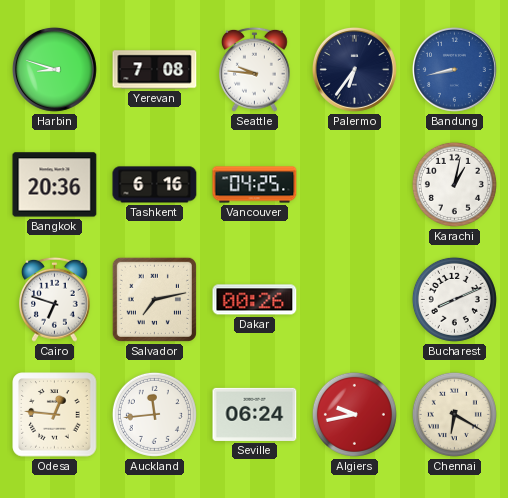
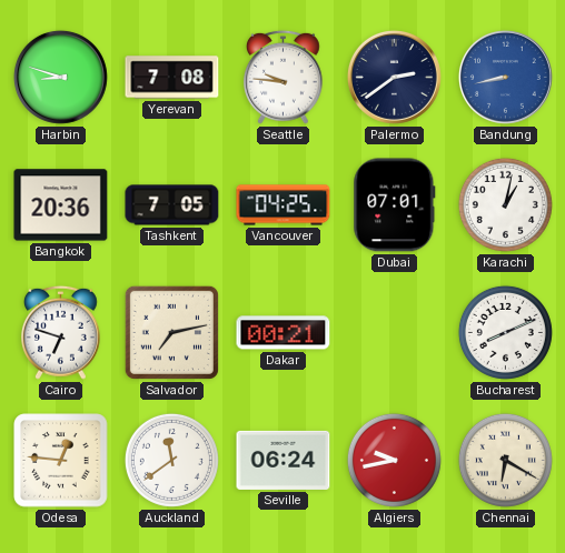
Palermo: 6:36 -> 2:39
Tashkent: 6:16 -> 7:05
Dubai: none -> 07:01
Dakar: 00:26 -> 00:21
Auckland: 11:44 -> 11:39
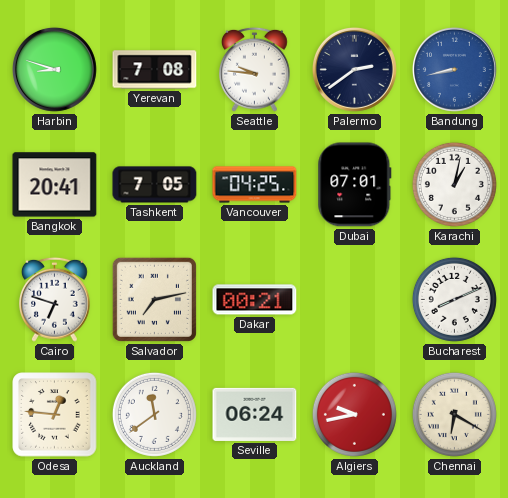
Bangkok: 20:36 -> 20:41
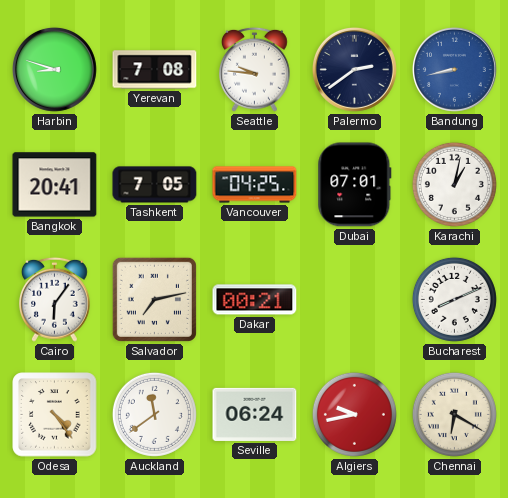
Cairo: 6:48 -> 6:06
Odesa: 12:46 -> 4:24
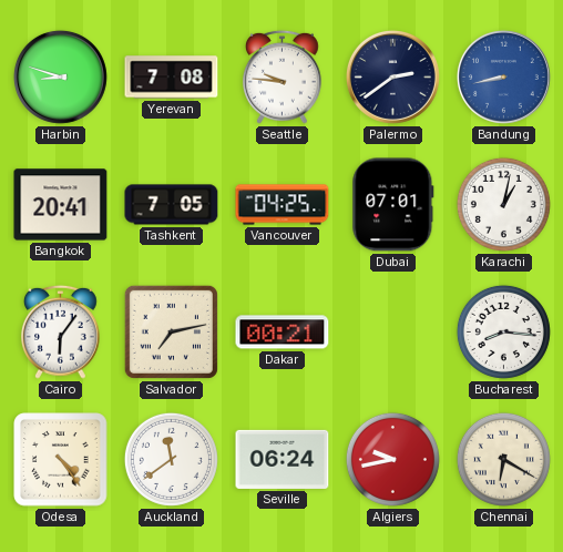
Bucharest: 8:11 -> 8:16
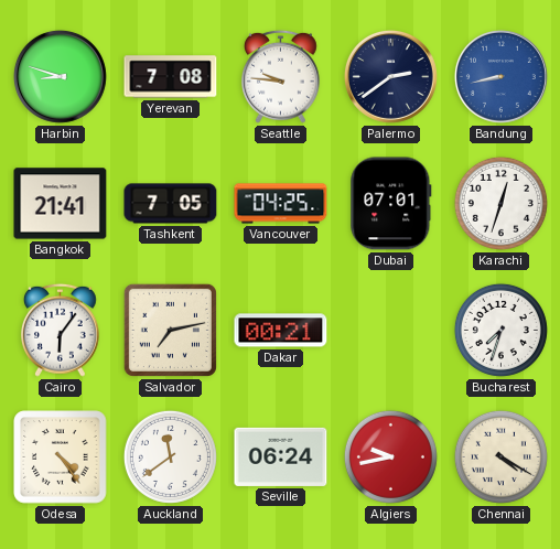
Bangkok: 20:41 -> 21:41
Karachi: 1:02 -> 12:33
Bucharest: 8:16 -> 7:33
Chennai: 6:20 -> 4:20
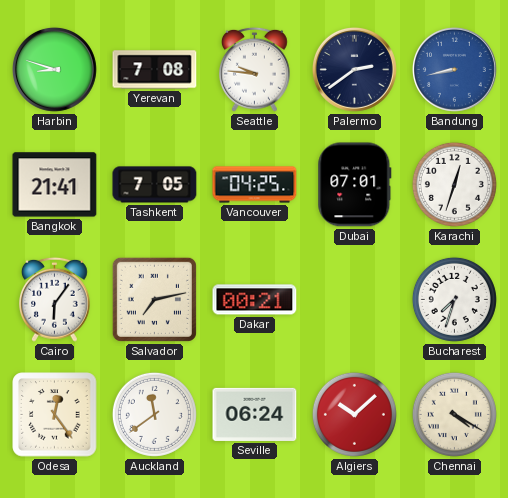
Odesa: 4:24 -> 12:24
Algiers: 9:43 -> 10:08
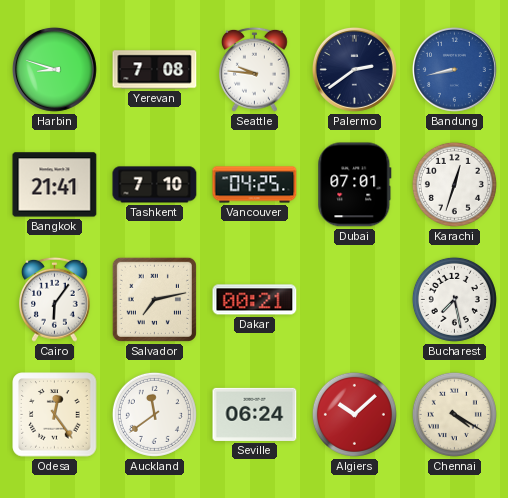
Tashkent: 7:05 -> 7:10
Bucharest: 7:33 -> 7:28
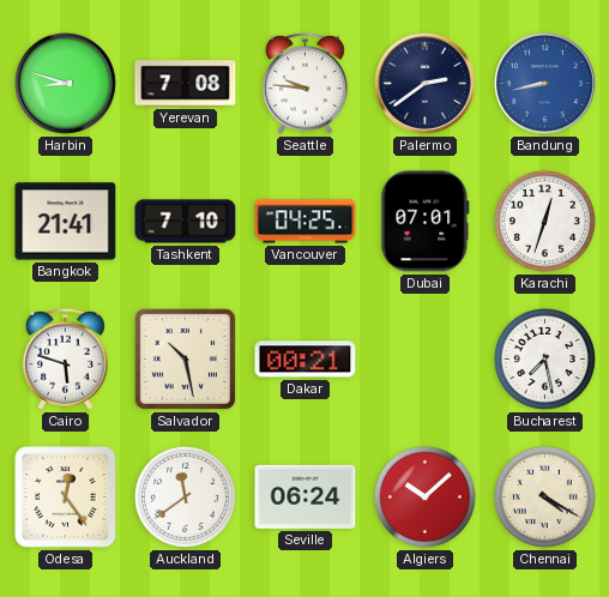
Cairo: 6:06 -> 5:48
Salvador: 7:13 -> 10:28
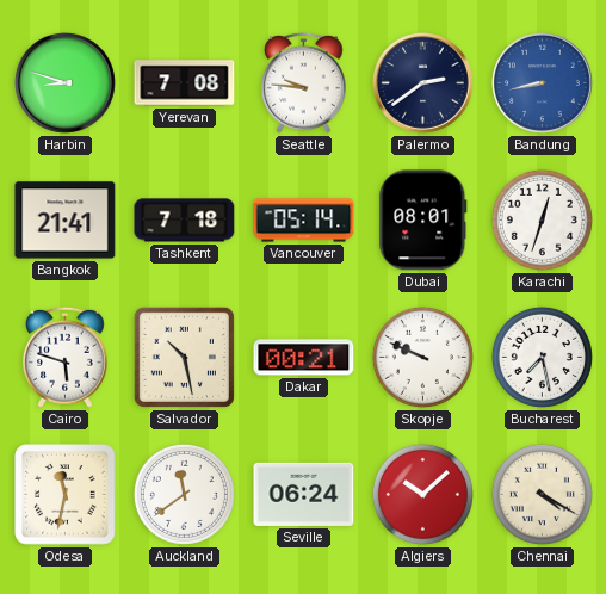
Tashkent: 7:10 -> 7:18
Vancouver: 04:25 -> 05:14
Dubai: 07:01 -> 08:01
Skopje: none -> 9:49
Odesa: 12:24 -> 11:32
